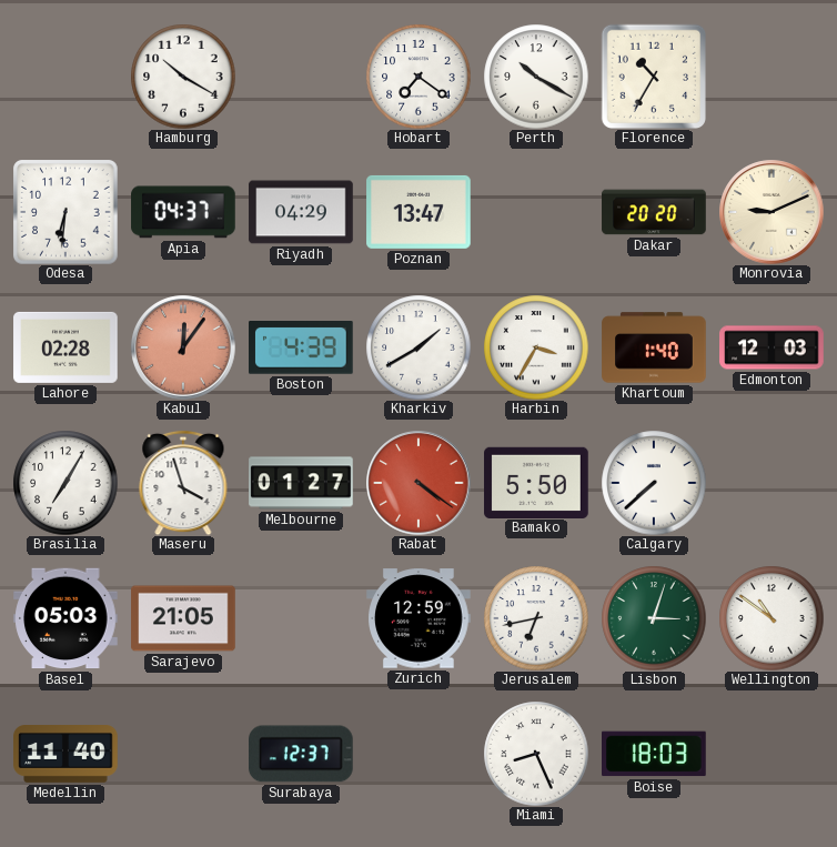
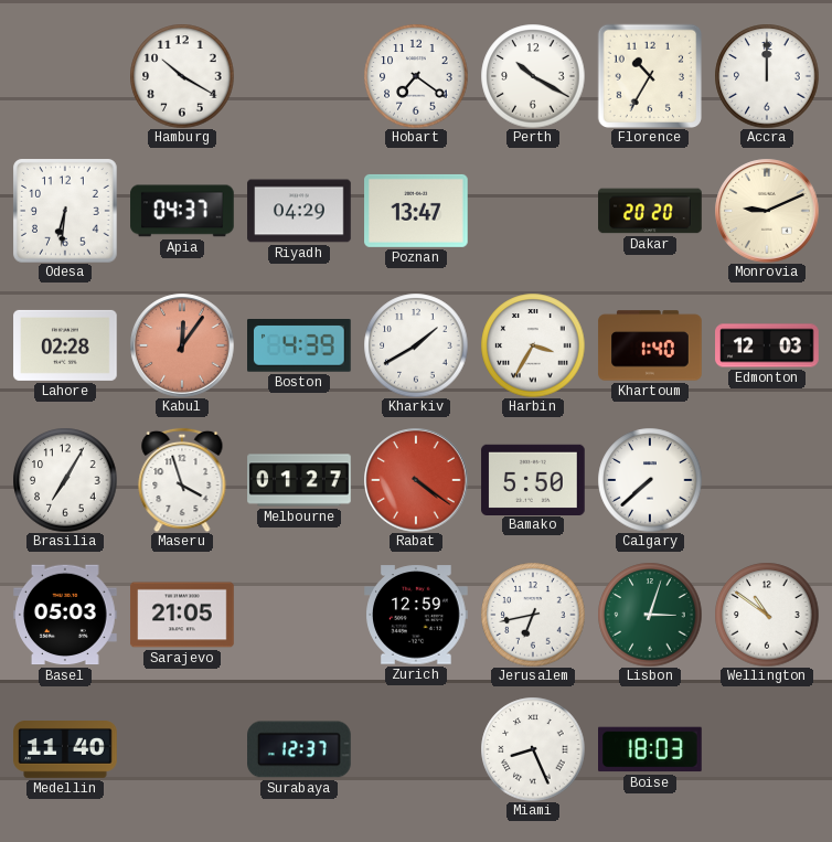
Accra: none -> 12:00
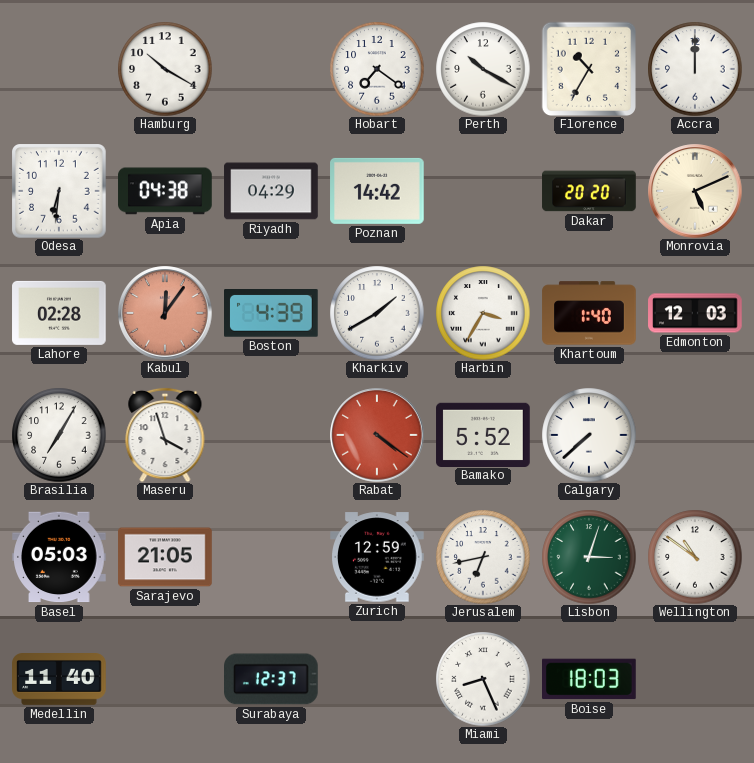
Apia: 04:37 -> 04:38
Poznan: 13:47 -> 14:42
Monrovia: 9:11 -> 5:11
Melbourne: 01:27 -> none
Bamako: 5:50 -> 5:52
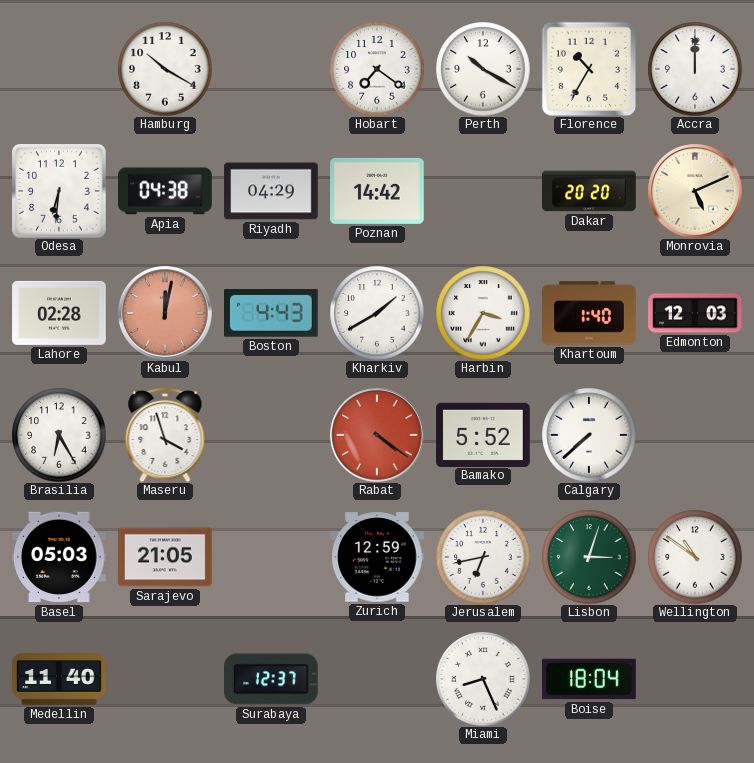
Kabul: 12:06 -> 12:02
Boston: 4:39 -> 4:43
Brasilia: 7:05 -> 6:25
Boise: 18:03 -> 18:04
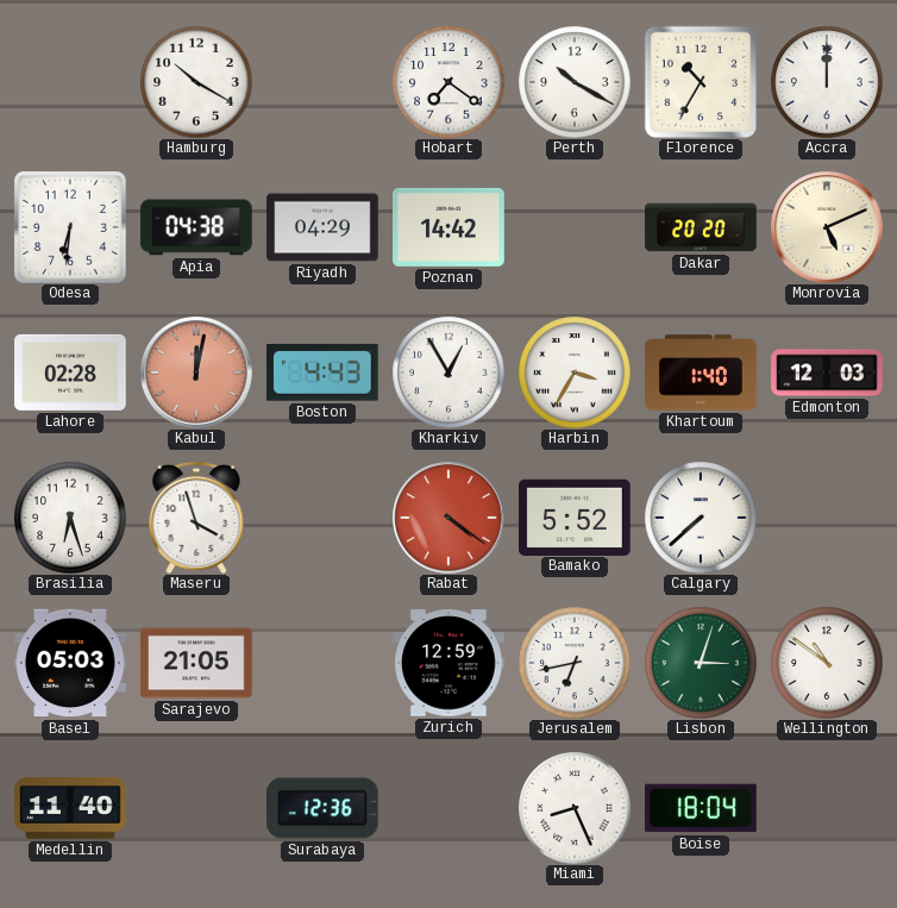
Kharkiv: 1:40 -> 12:55
Brasilia: 6:25 -> 6:27
Surabaya: 12:37 -> 12:36
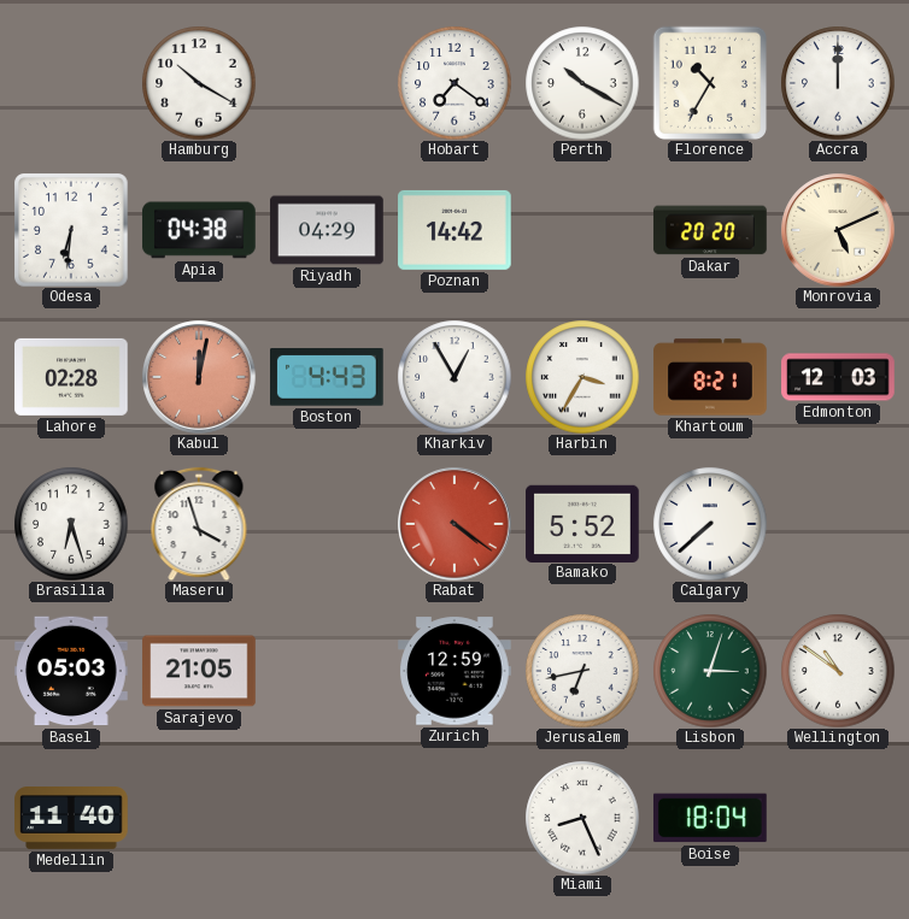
Khartoum: 1:40 -> 8:21
Surabaya: 12:36 -> none
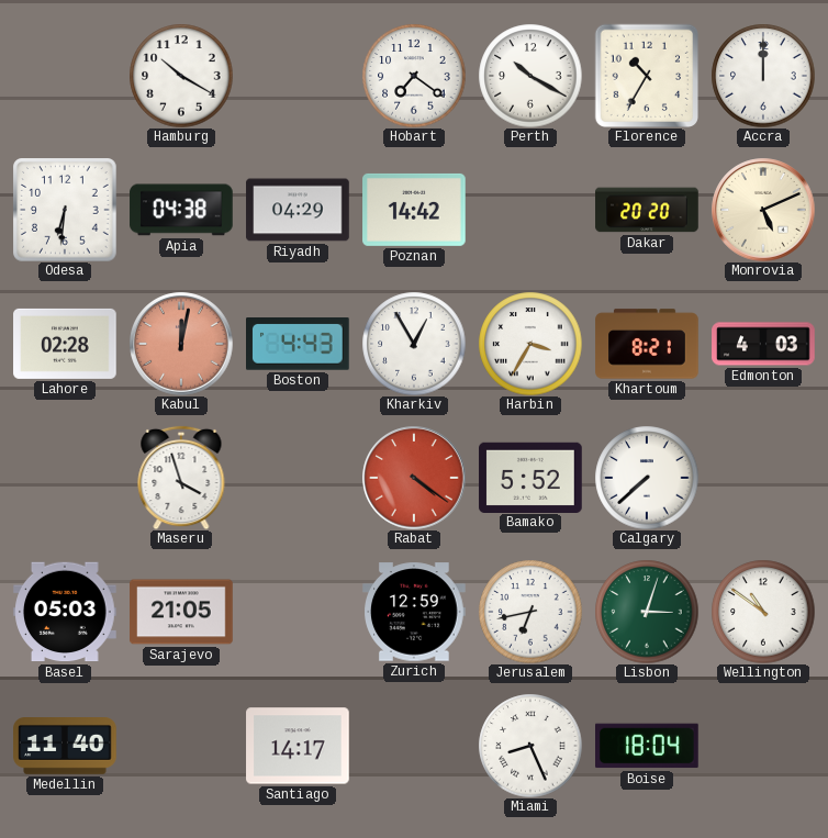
Edmonton: 12:03 -> 4:03
Brasilia: 6:27 -> none
Santiago: none -> 14:17
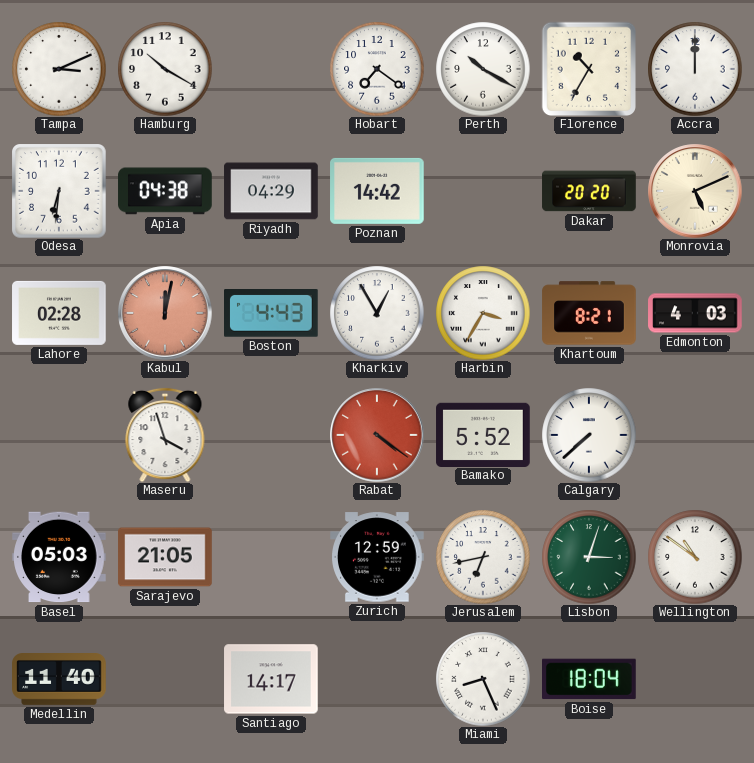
Tampa: none -> 3:11
